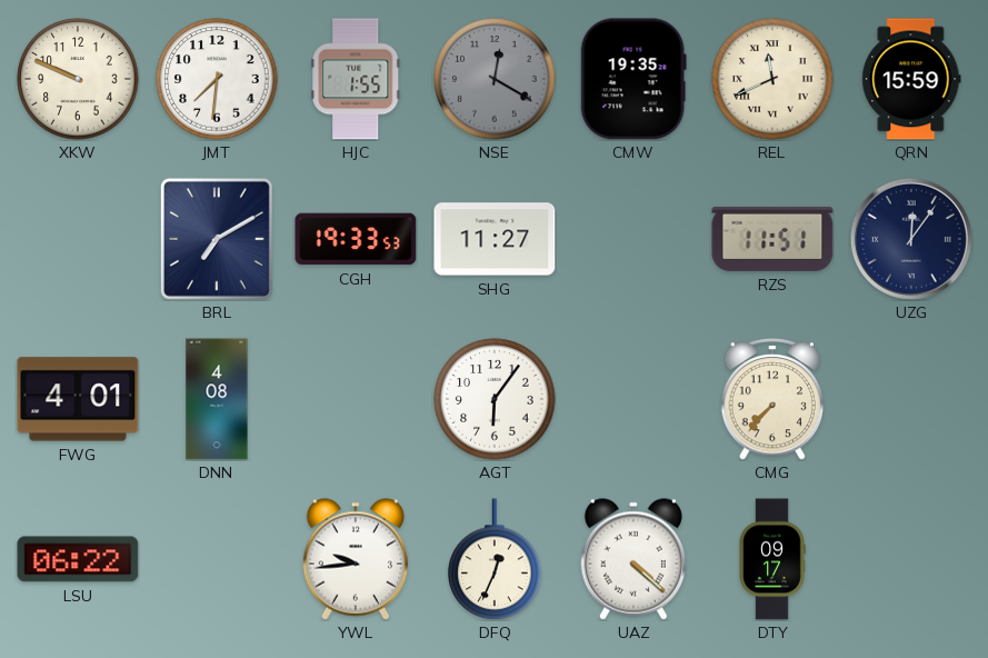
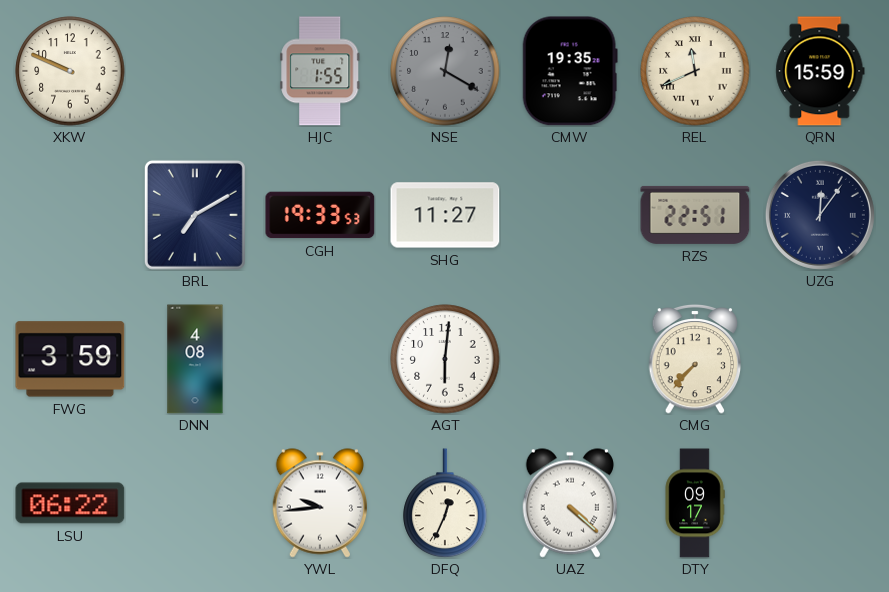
JMT: 7:31 -> none
RZS: 11:51 -> 22:51
FWG: 4:01 -> 3:59
AGT: 6:06 -> 6:01
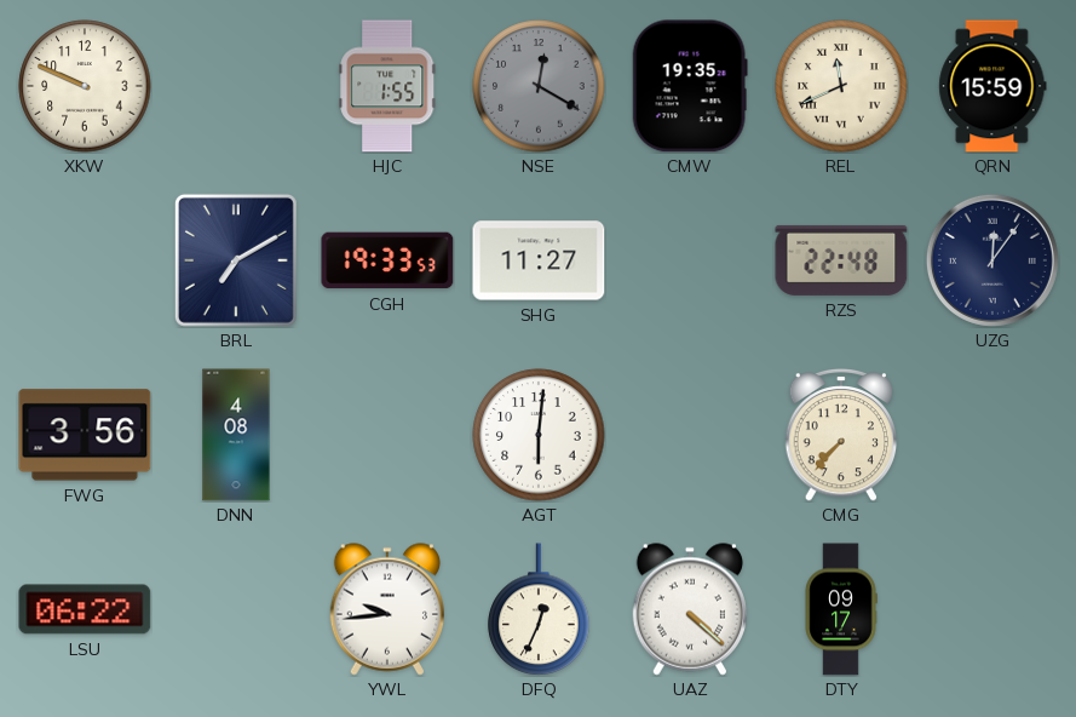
RZS: 22:51 -> 22:48
FWG: 3:59 -> 3:56
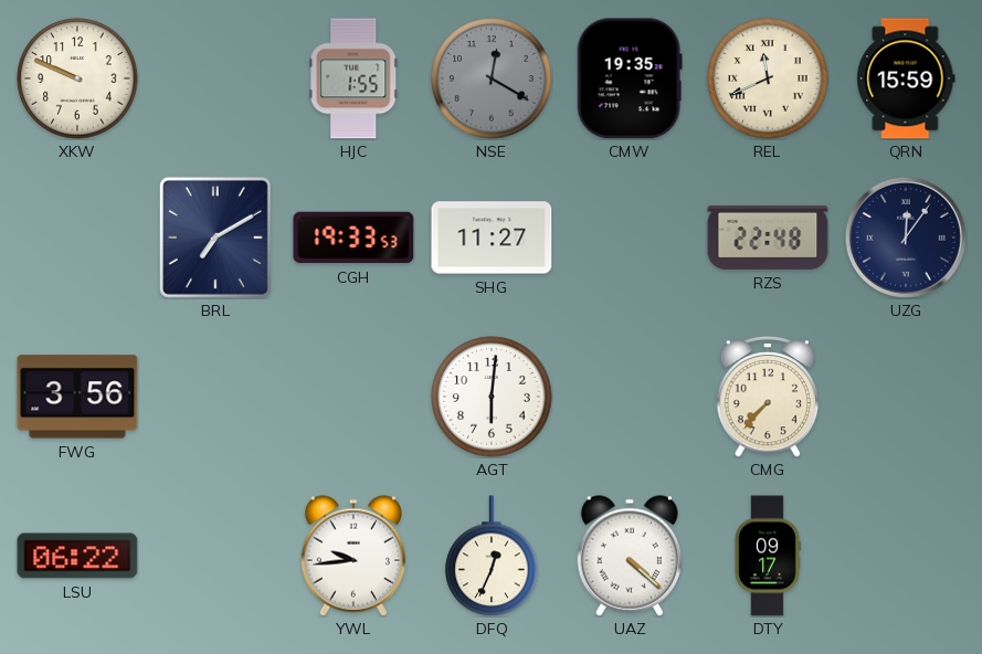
DNN: 4:08 -> none
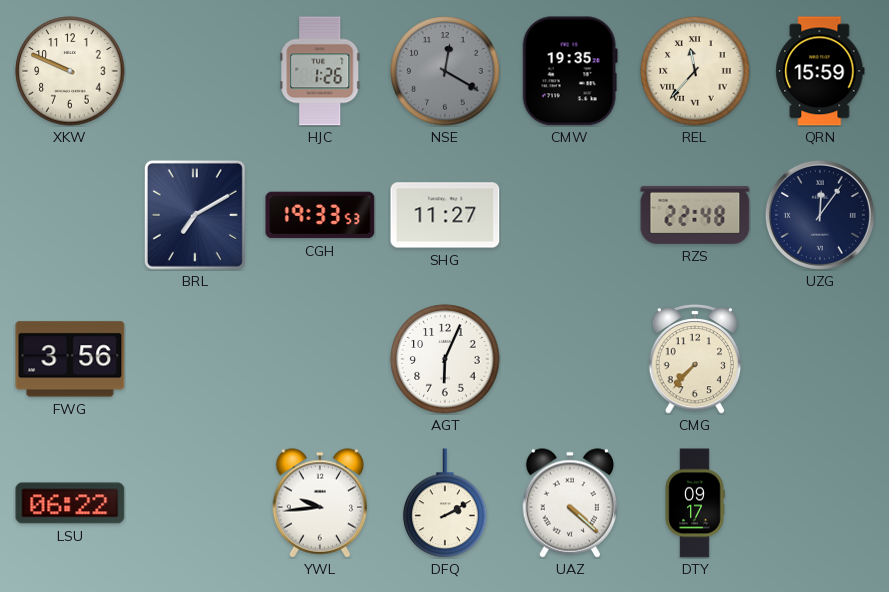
HJC: 1:55 -> 1:26
REL: 11:41 -> 11:37
AGT: 6:01 -> 6:04
DFQ: 12:34 -> 2:10
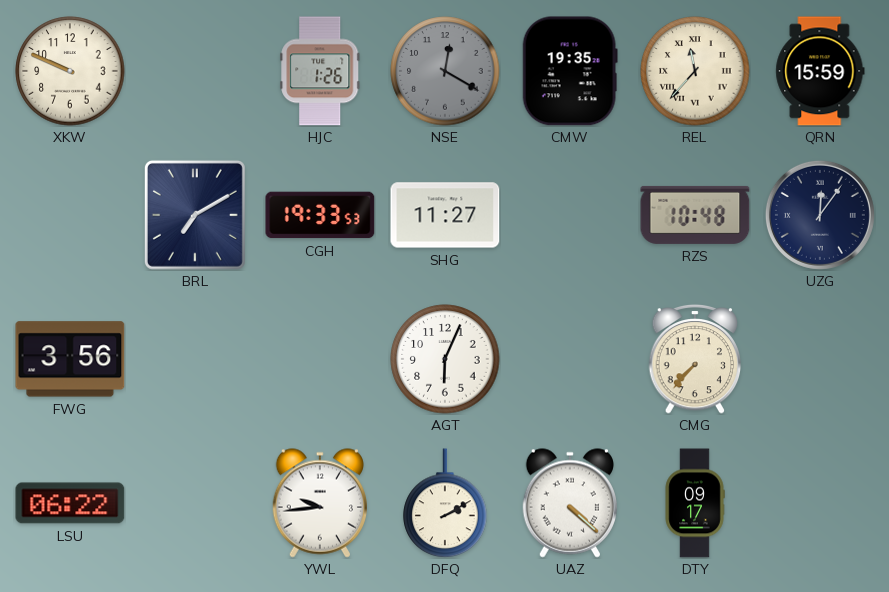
RZS: 22:48 -> 10:48
